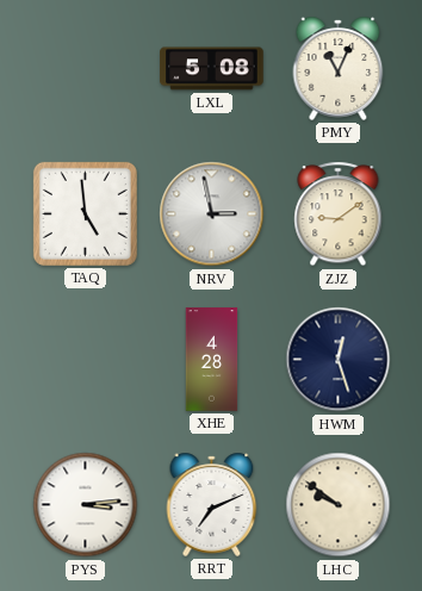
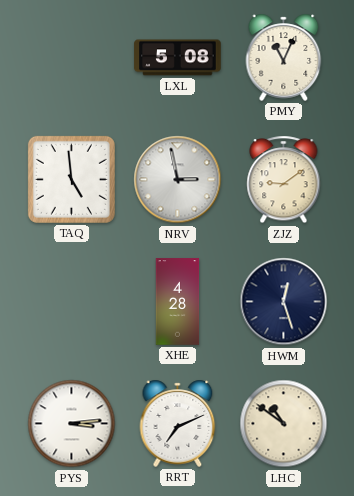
LHC: 9:51 -> 10:51
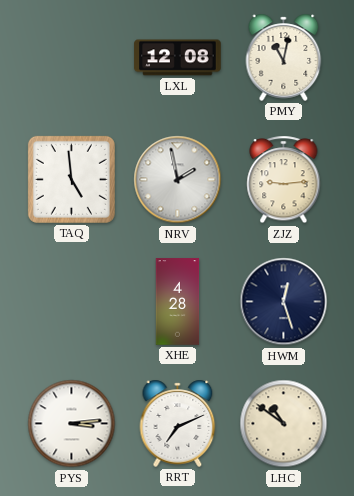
LXL: 5:08 -> 12:08
PMY: 11:04 -> 11:02
NRV: 2:58 -> 1:58
ZJZ: 9:09 -> 9:14
